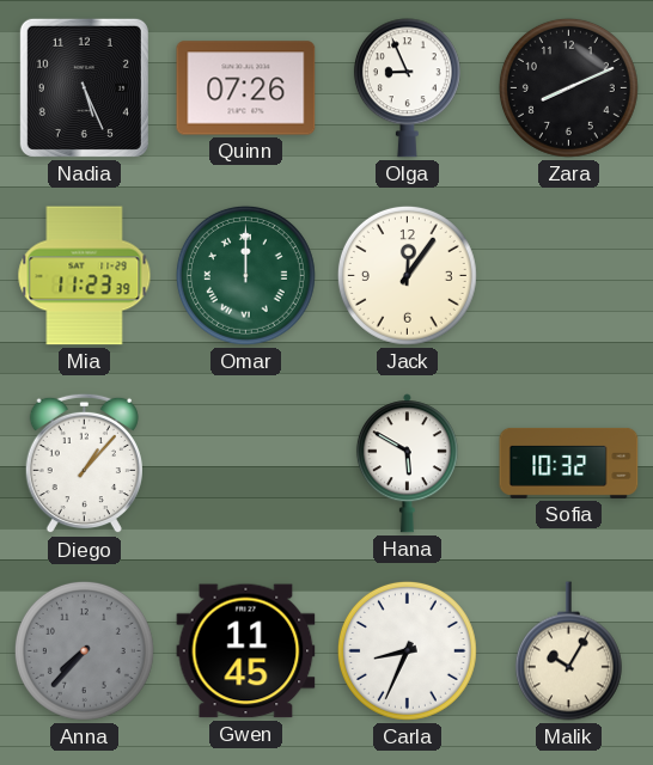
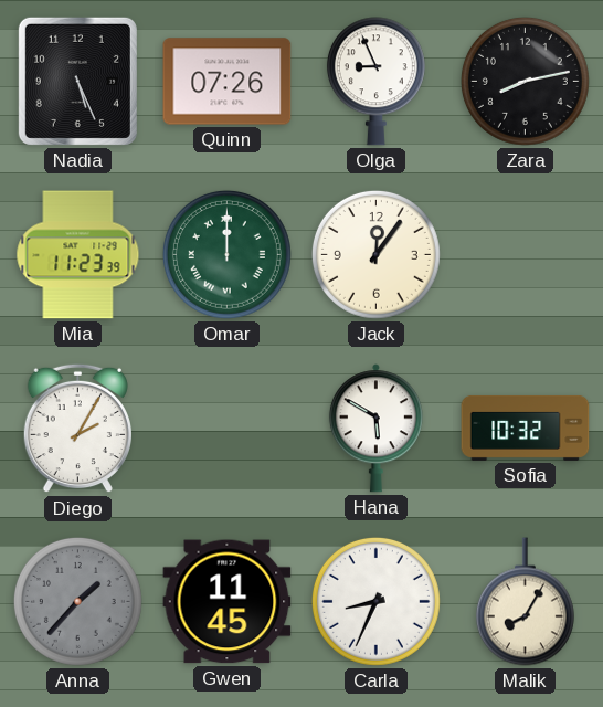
Zara: 8:11 -> 8:13
Diego: 1:07 -> 2:05
Anna: 7:37 -> 1:37
Malik: 10:05 -> 8:05
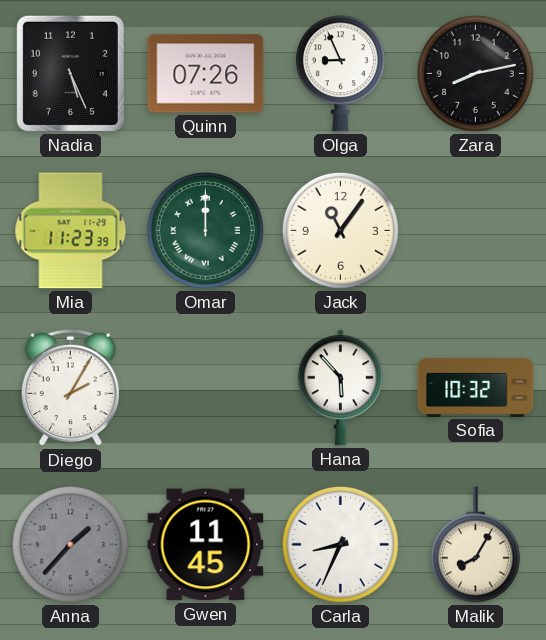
Jack: 12:06 -> 11:06
Hana: 5:50 -> 5:53
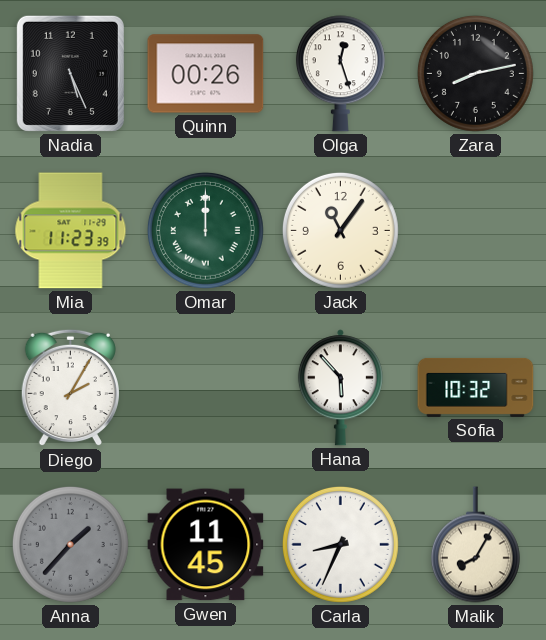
Quinn: 07:26 -> 00:26
Olga: 8:56 -> 12:27
